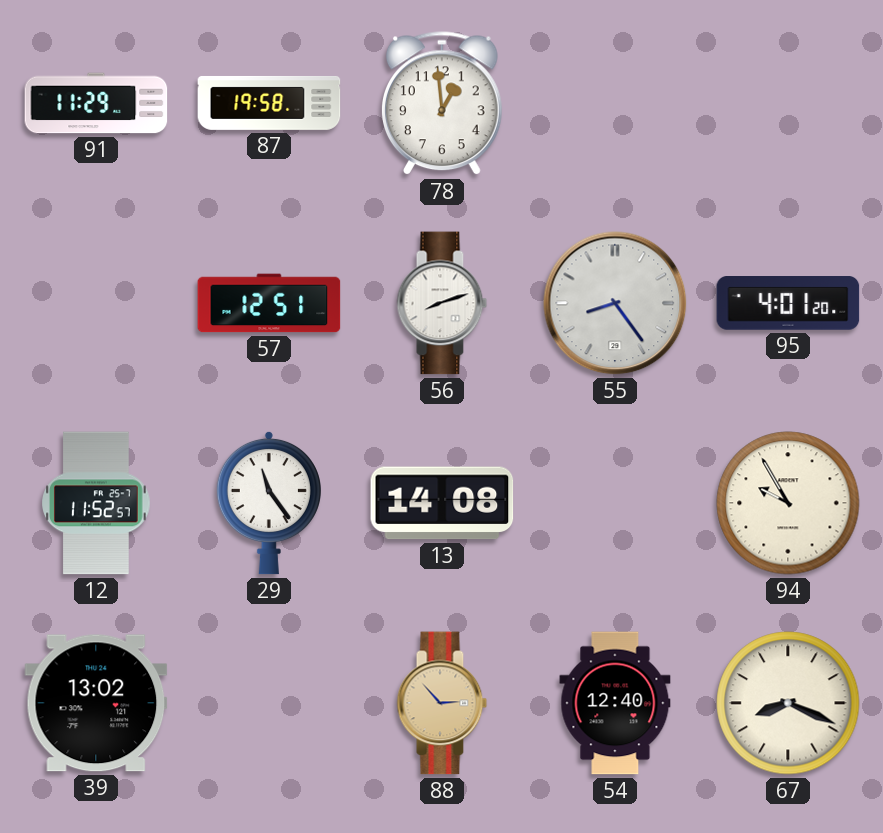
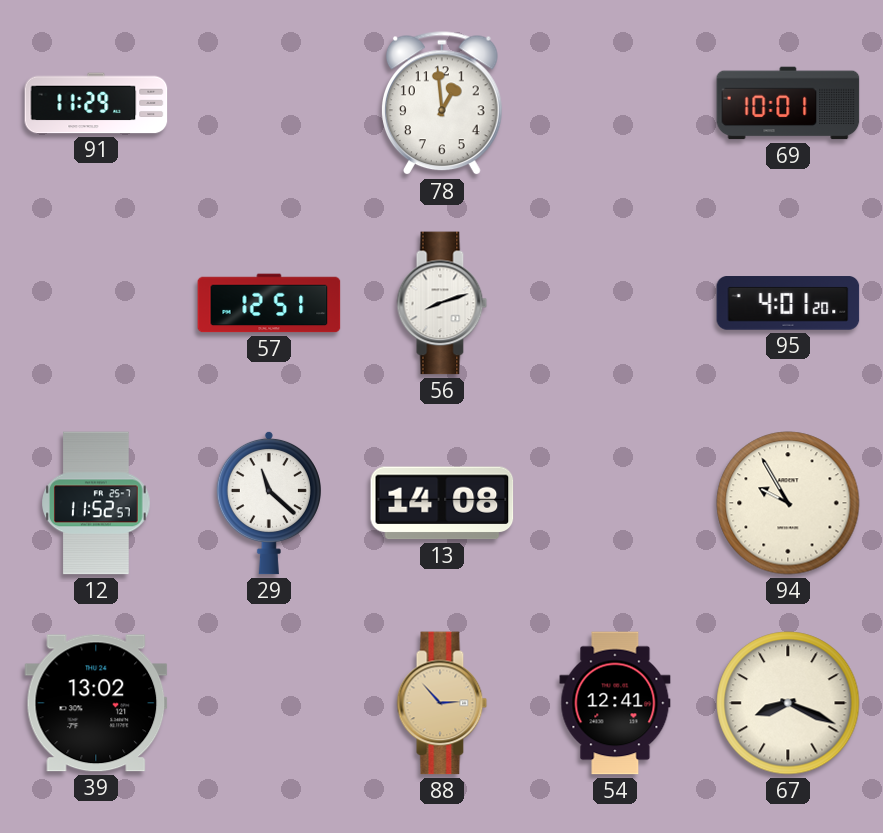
87: 19:58 -> none
69: none -> 10:01
55: 8:24 -> none
29: 11:24 -> 11:22
54: 12:40 -> 12:41
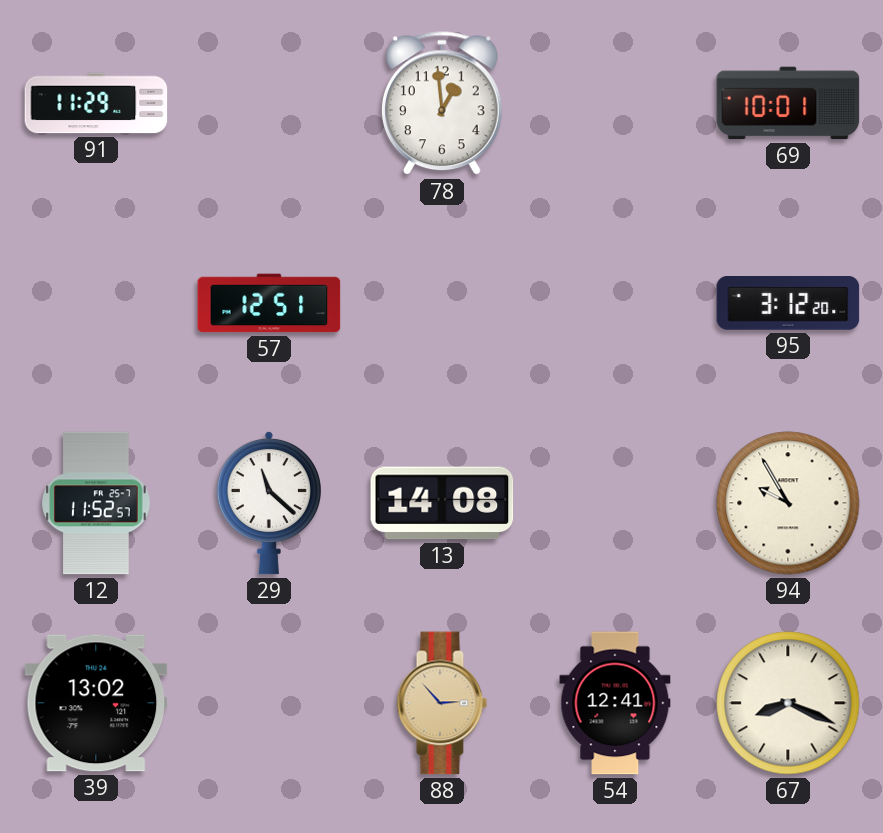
56: 8:12 -> none
95: 4:01 -> 3:12
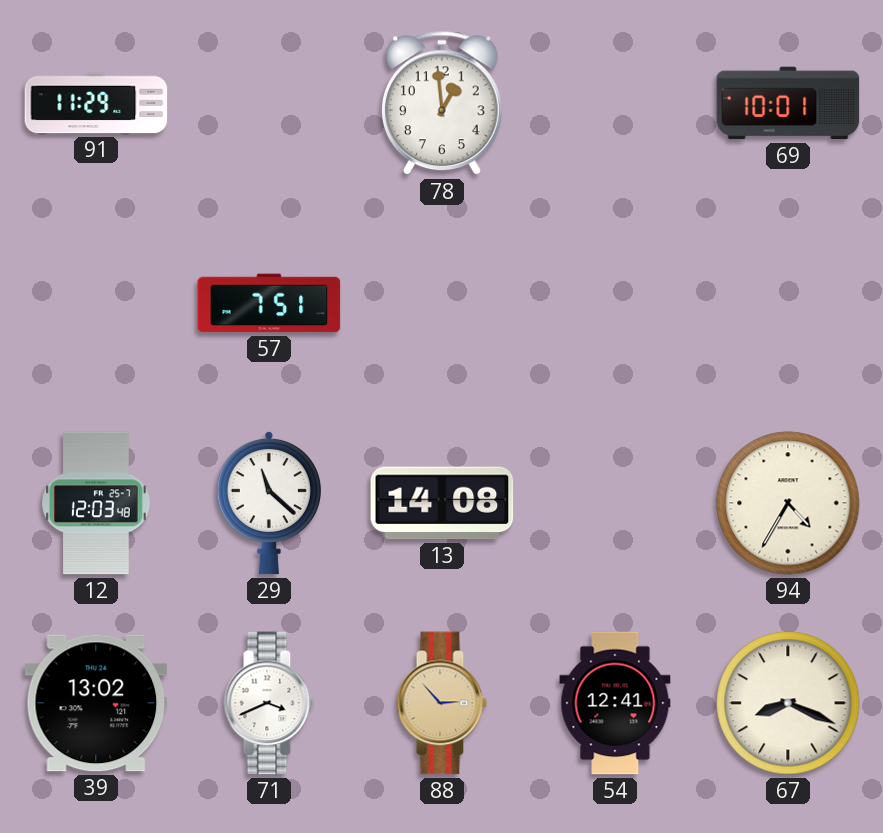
57: 12:51 -> 7:51
95: 3:12 -> none
12: 11:52 -> 12:03
94: 9:55 -> 4:35
71: none -> 3:41
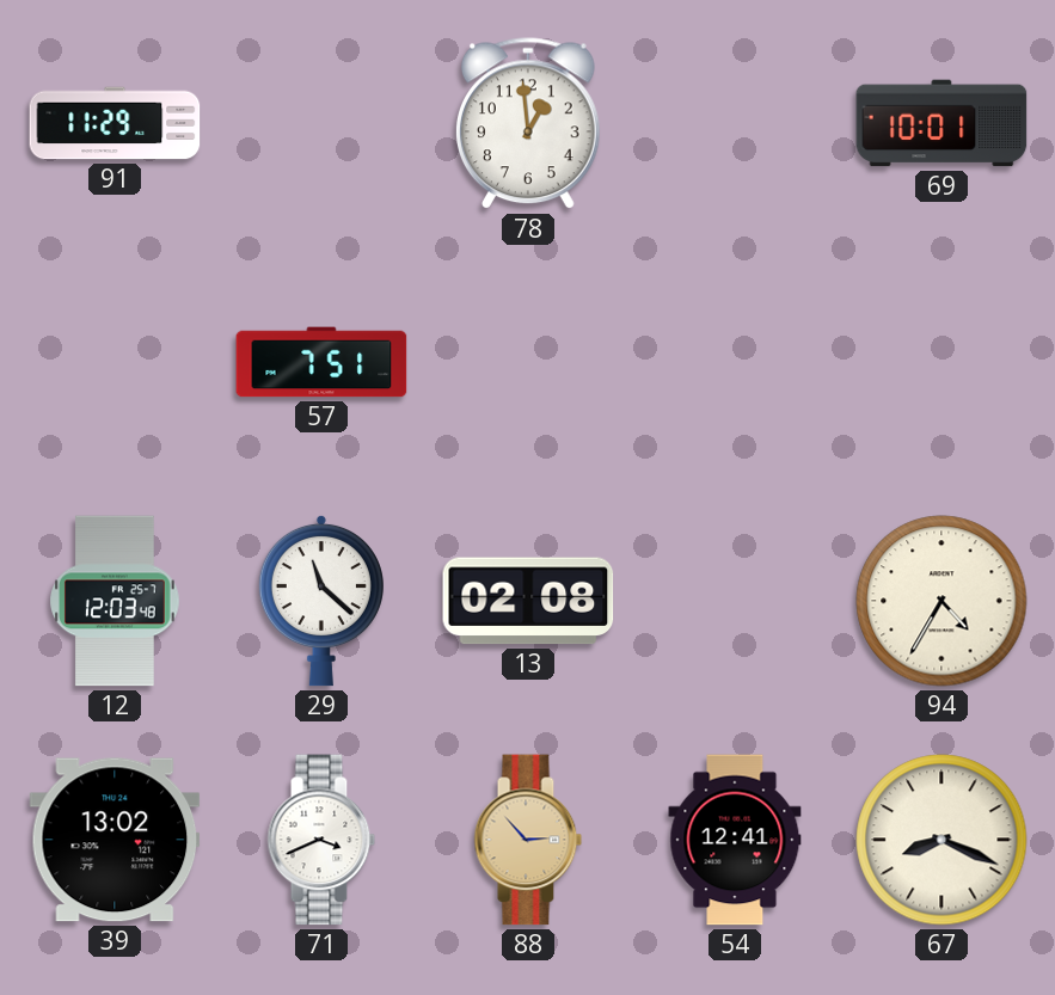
13: 14:08 -> 02:08
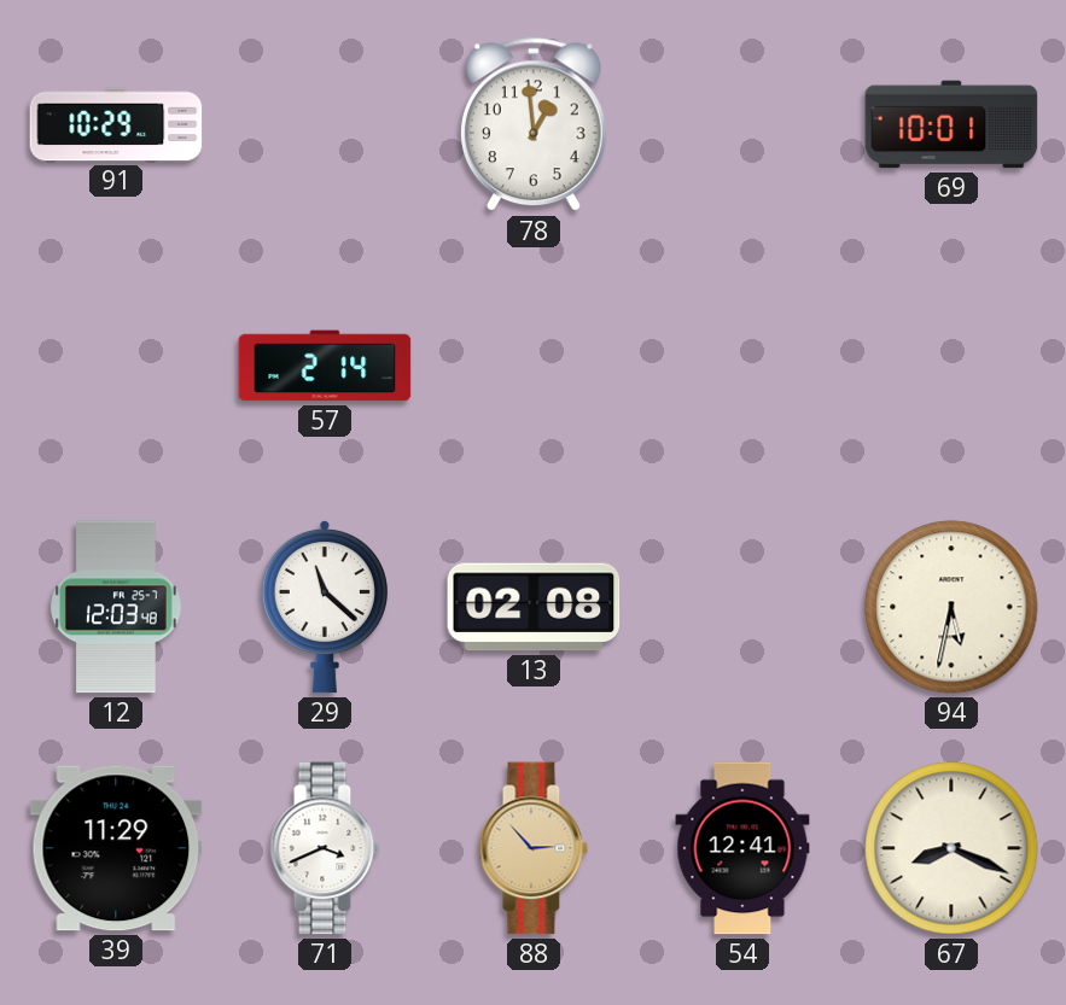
91: 11:29 -> 10:29
57: 7:51 -> 2:14
94: 4:35 -> 5:32
39: 13:02 -> 11:29
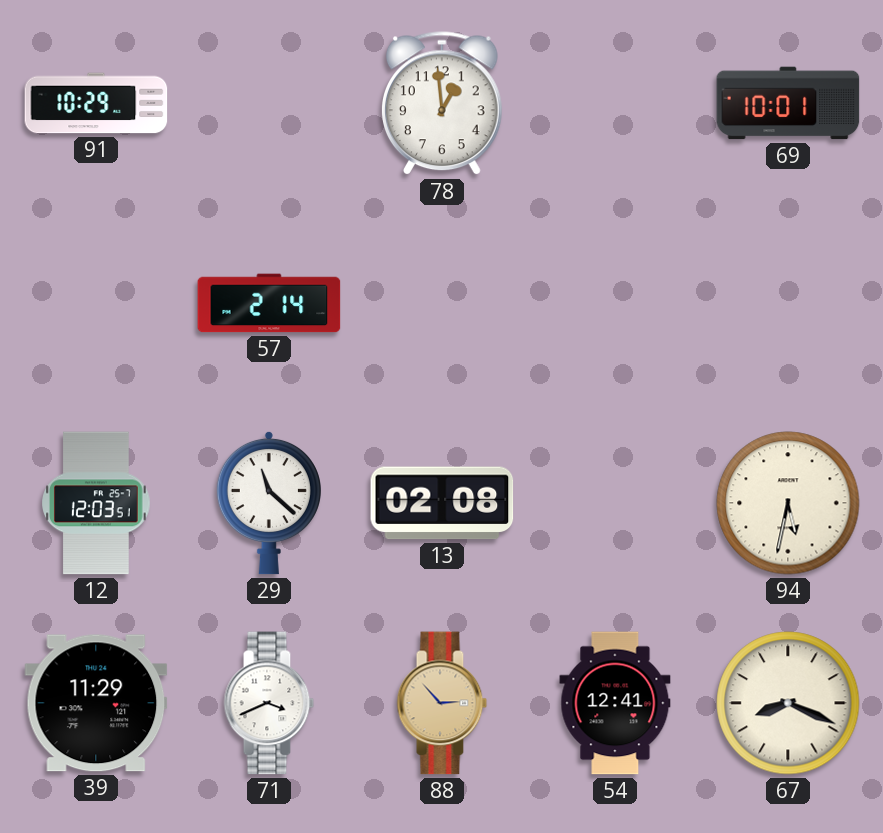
12: 12:03:48 -> 12:03:51
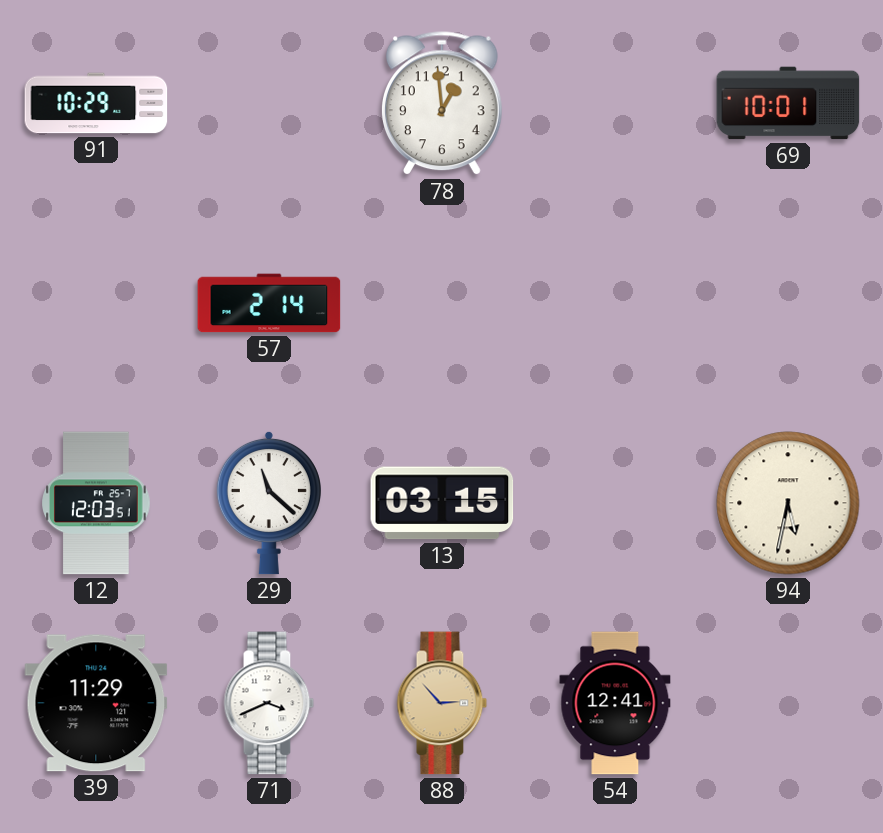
13: 02:08 -> 03:15
67: 8:19 -> none
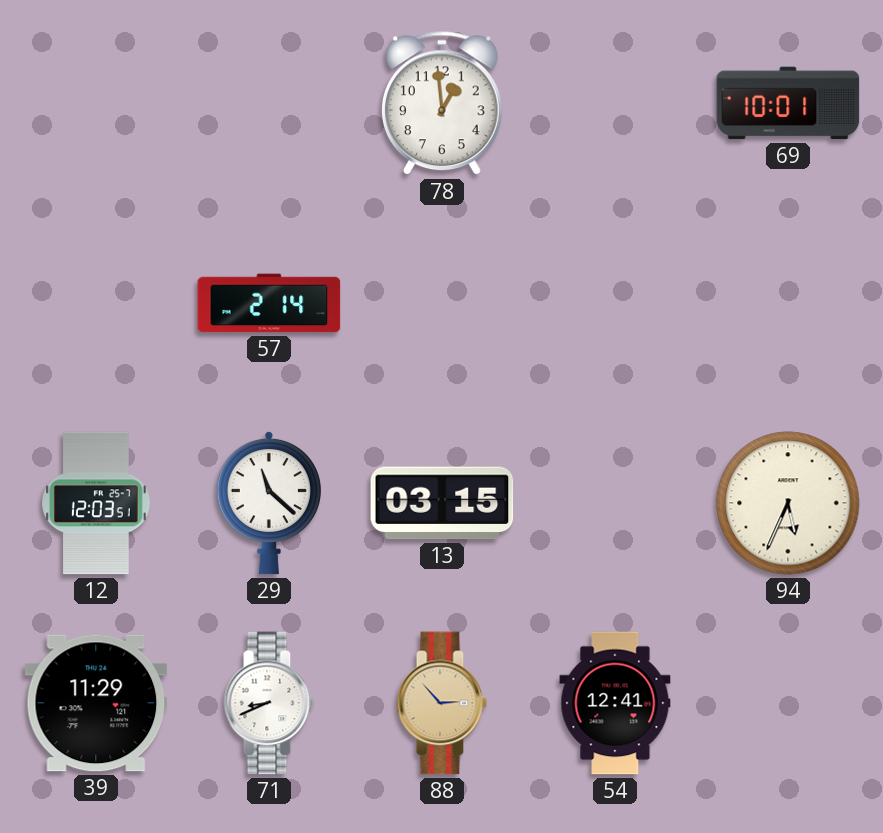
91: 10:29 -> none
94: 5:32 -> 5:34
71: 3:41 -> 8:41
